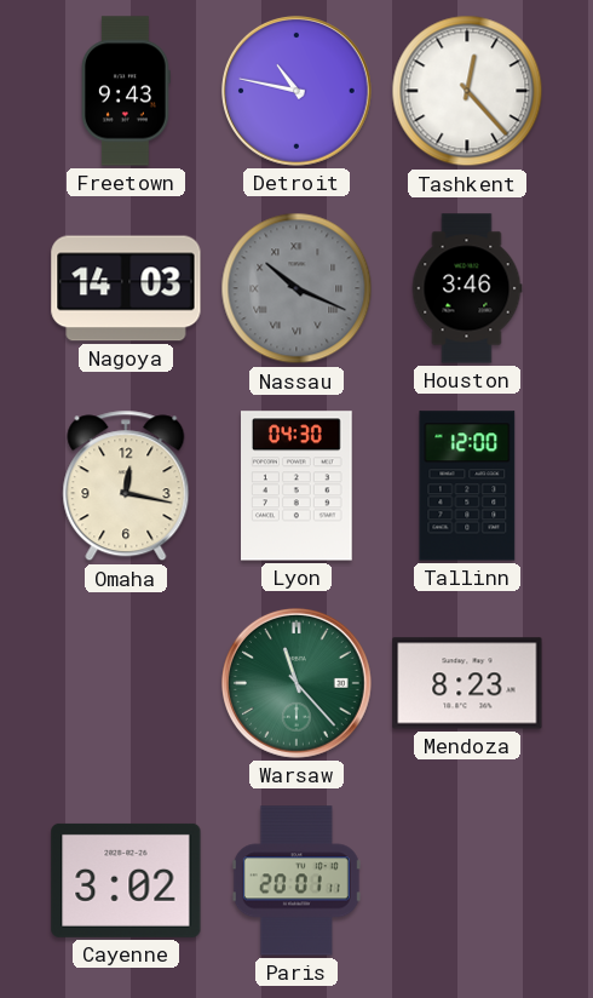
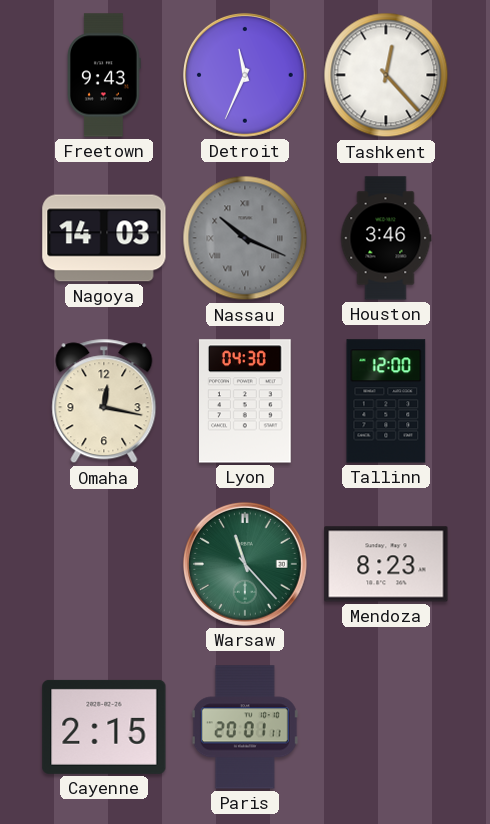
Detroit: 10:47 -> 11:34
Cayenne: 3:02 -> 2:15
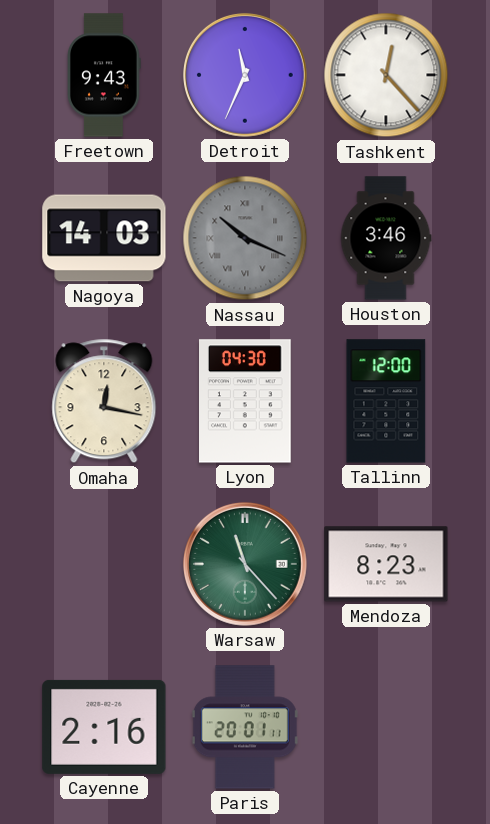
Cayenne: 2:15 -> 2:16
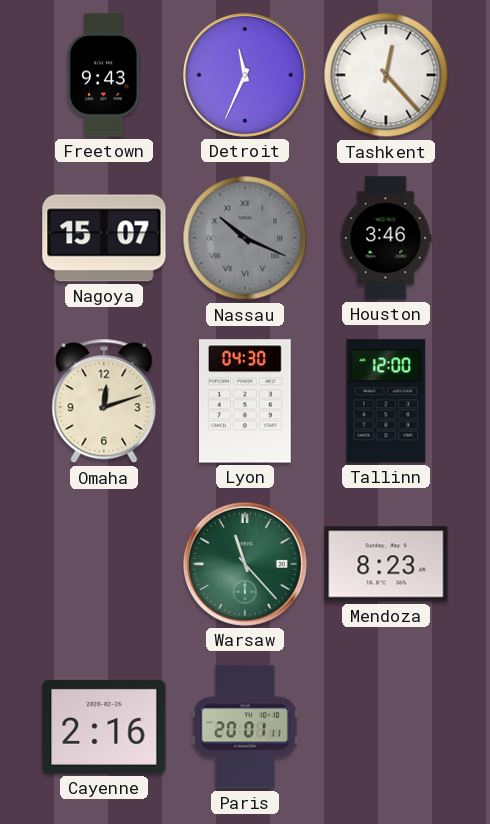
Nagoya: 14:03 -> 15:07
Omaha: 12:17 -> 12:12
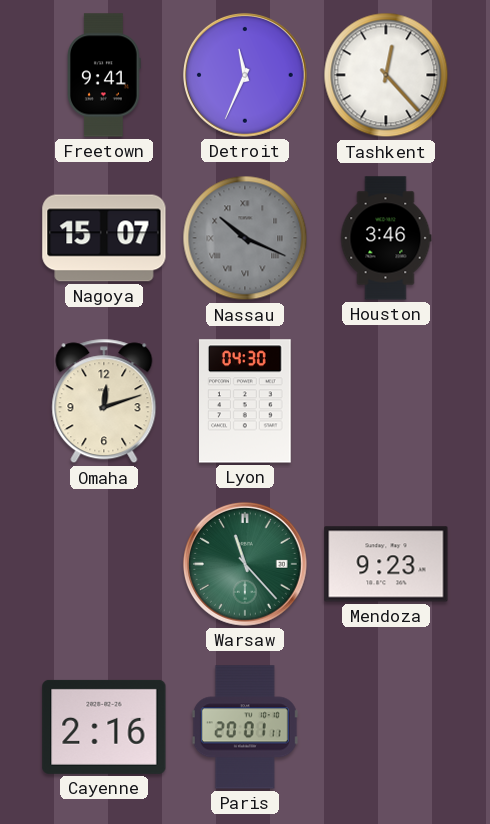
Freetown: 9:43 -> 9:41
Tallinn: 12:00 -> none
Mendoza: 8:23 -> 9:23
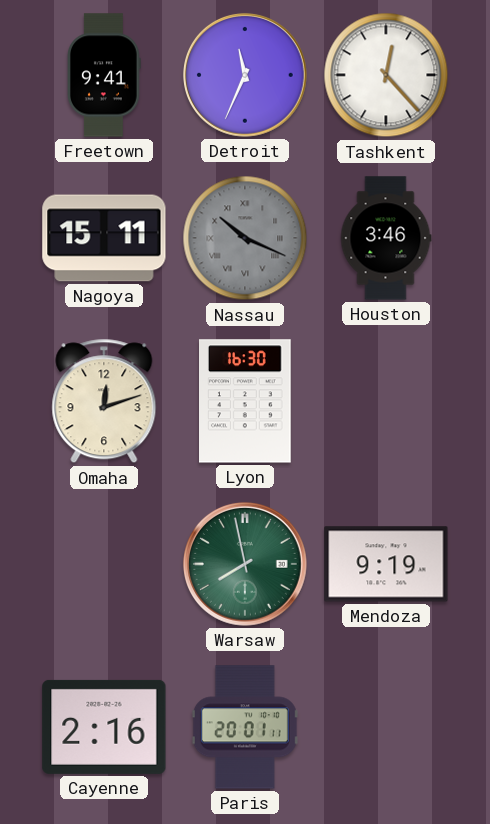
Nagoya: 15:07 -> 15:11
Lyon: 04:30 -> 16:30
Warsaw: 11:23 -> 7:58
Mendoza: 9:23 -> 9:19
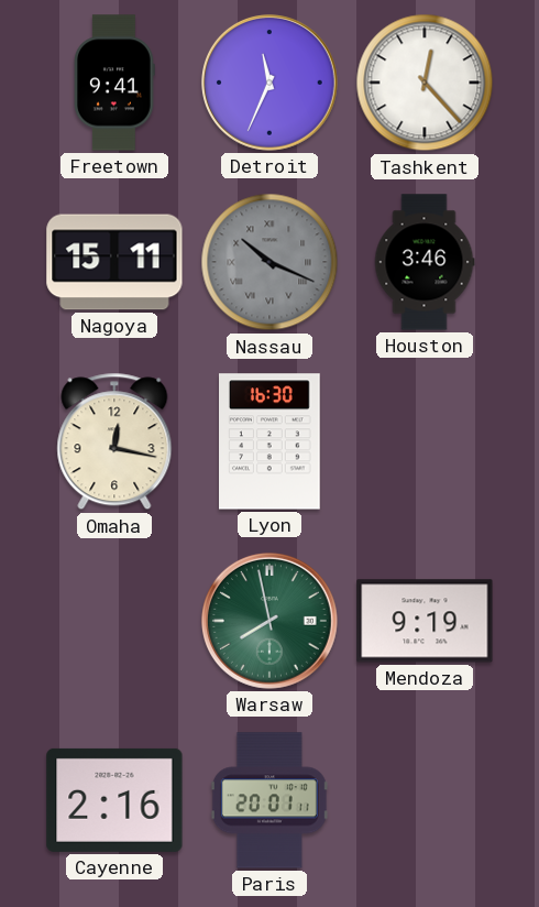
Omaha: 12:12 -> 12:17
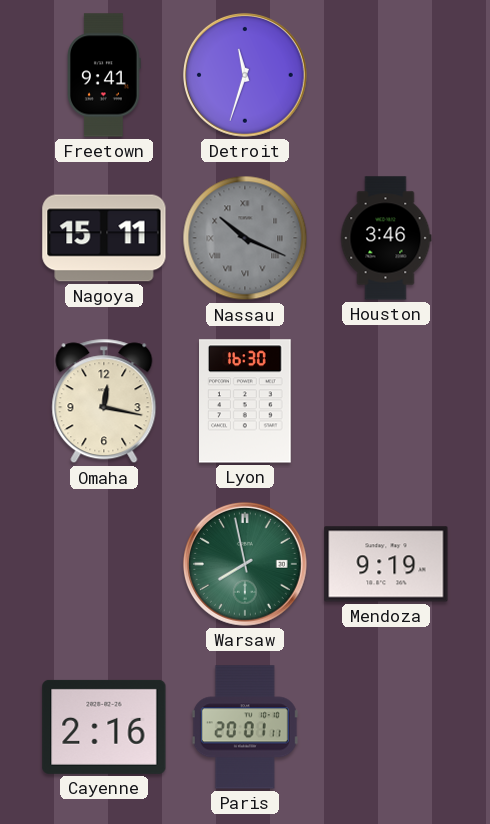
Detroit: 11:34 -> 11:33
Tashkent: 12:23 -> none
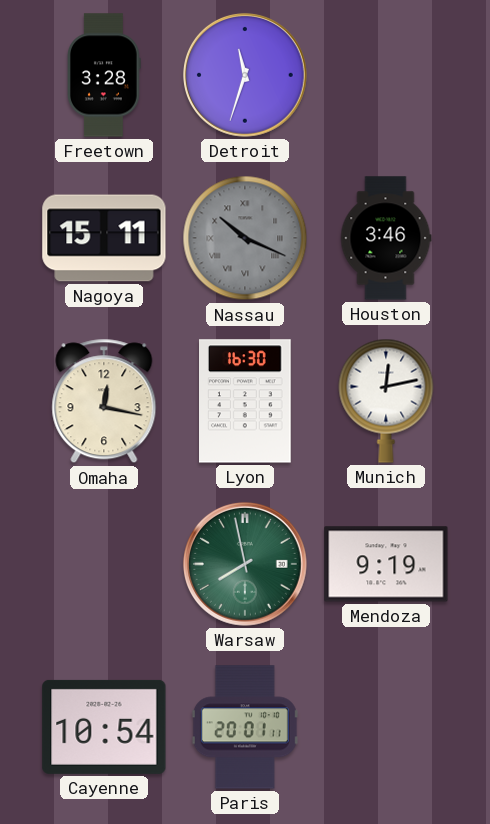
Freetown: 9:41 -> 3:28
Munich: none -> 12:13
Cayenne: 2:16 -> 10:54
